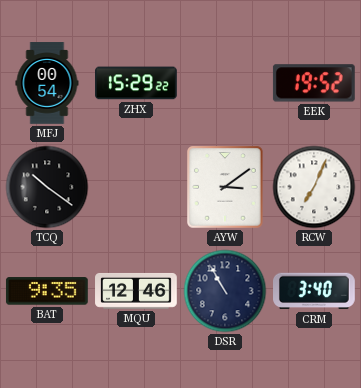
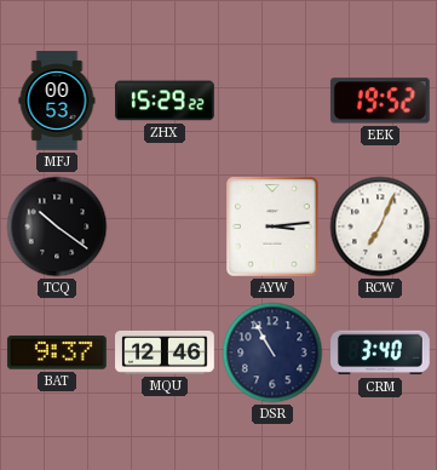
MFJ: 00:54 -> 00:53
AYW: 3:09 -> 3:14
BAT: 9:35 -> 9:37
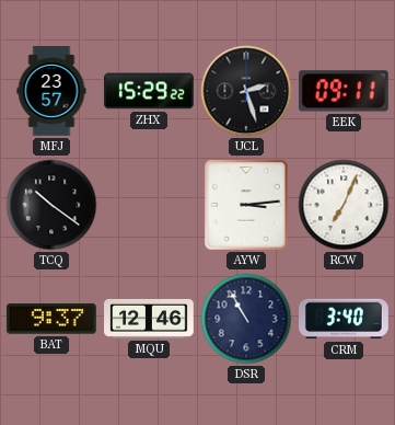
MFJ: 00:53 -> 23:57
UCL: none -> 2:27
EEK: 19:52 -> 09:11
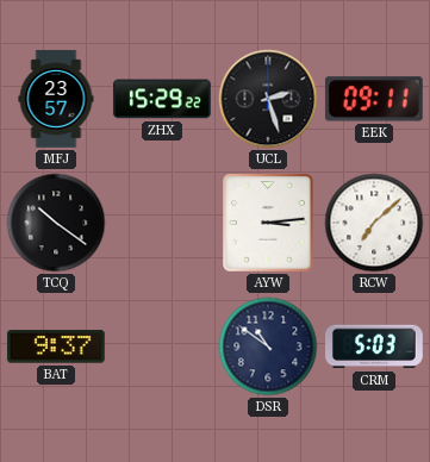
RCW: 7:04 -> 7:08
MQU: 12:46 -> none
DSR: 10:55 -> 10:51
CRM: 3:40 -> 5:03
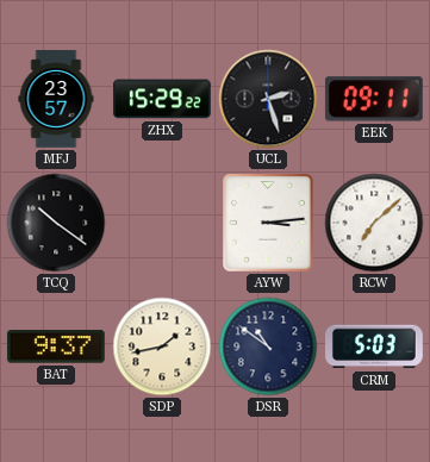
SDP: none -> 1:43
